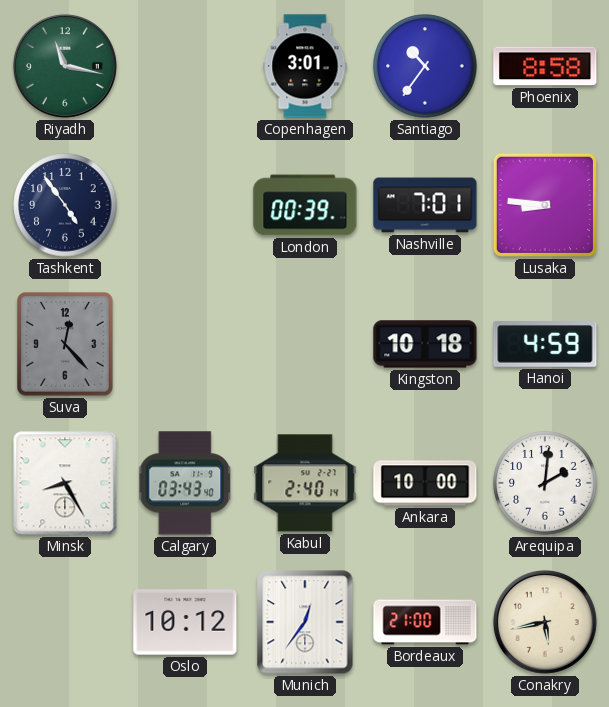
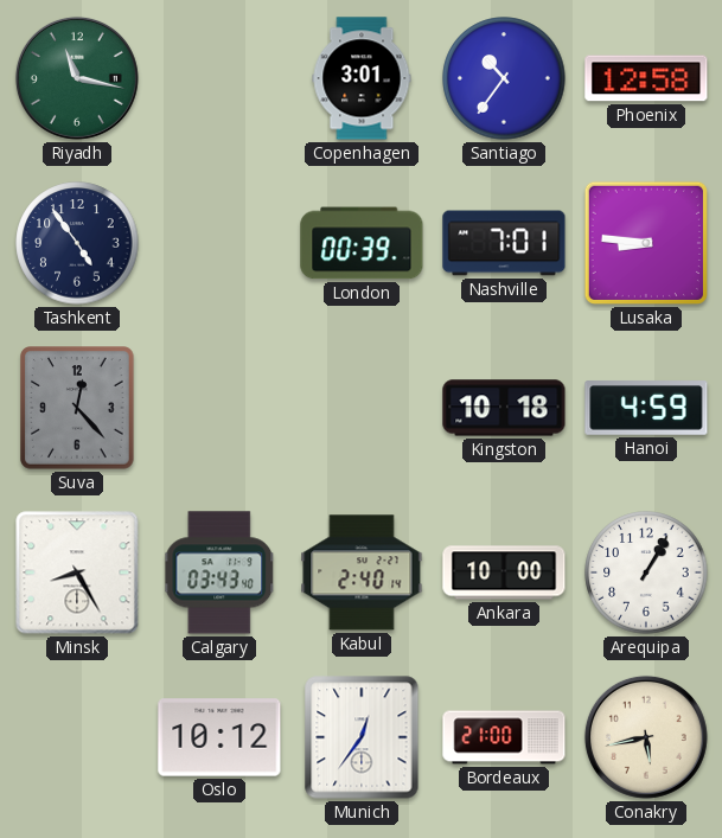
Phoenix: 8:58 -> 12:58
Arequipa: 2:01 -> 1:05
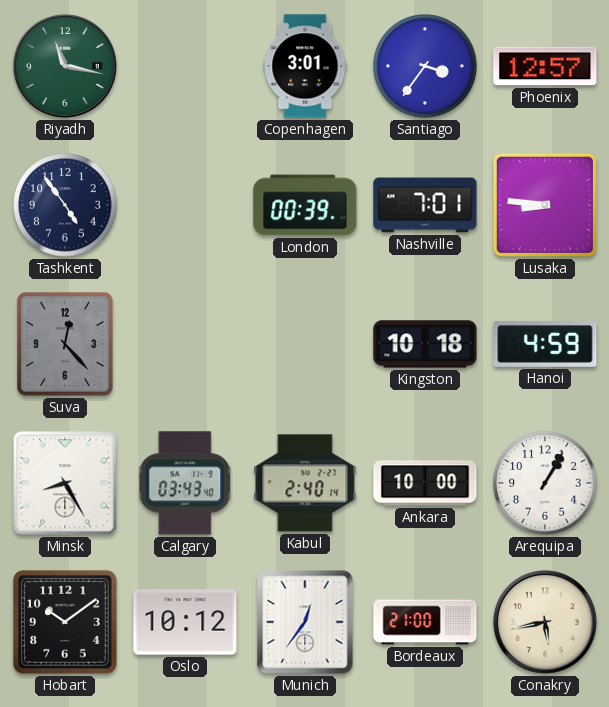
Santiago: 10:36 -> 3:36
Phoenix: 12:58 -> 12:57
Hobart: none -> 10:09
